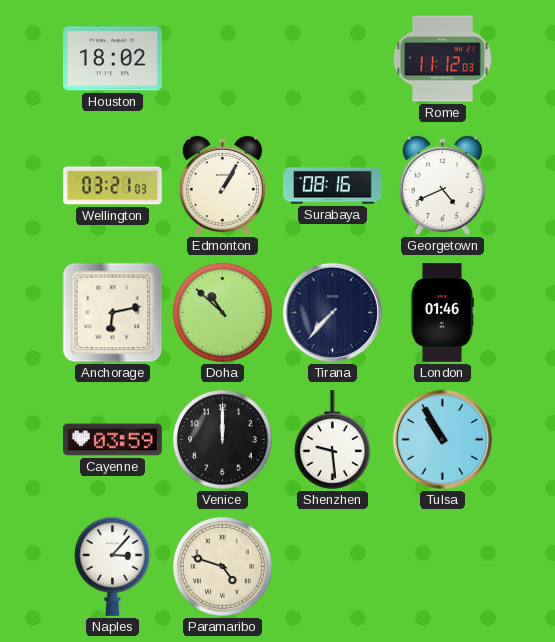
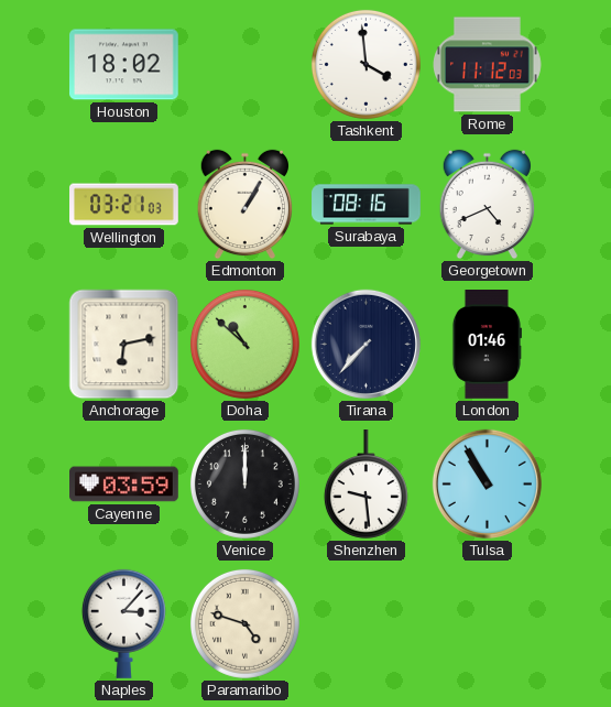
Tashkent: none -> 3:59
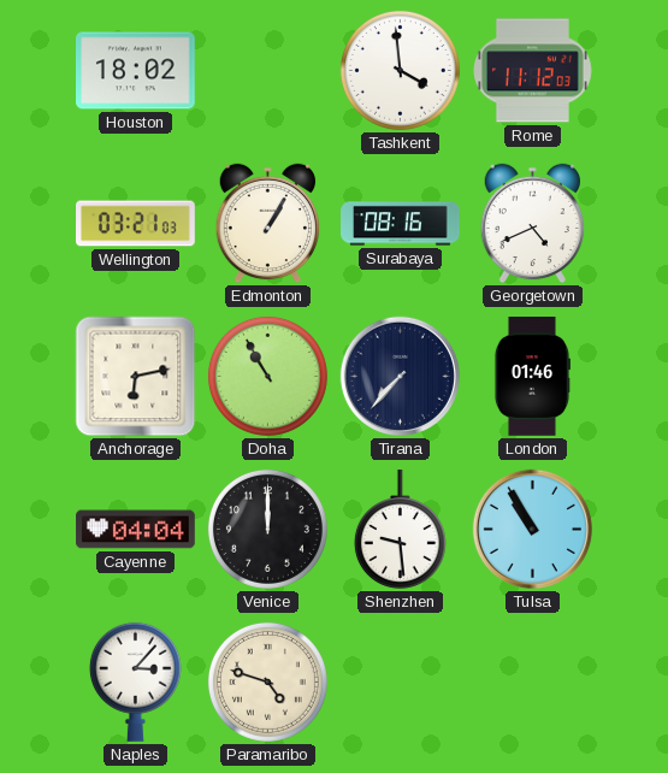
Doha: 10:52 -> 10:55
Cayenne: 03:59 -> 04:04
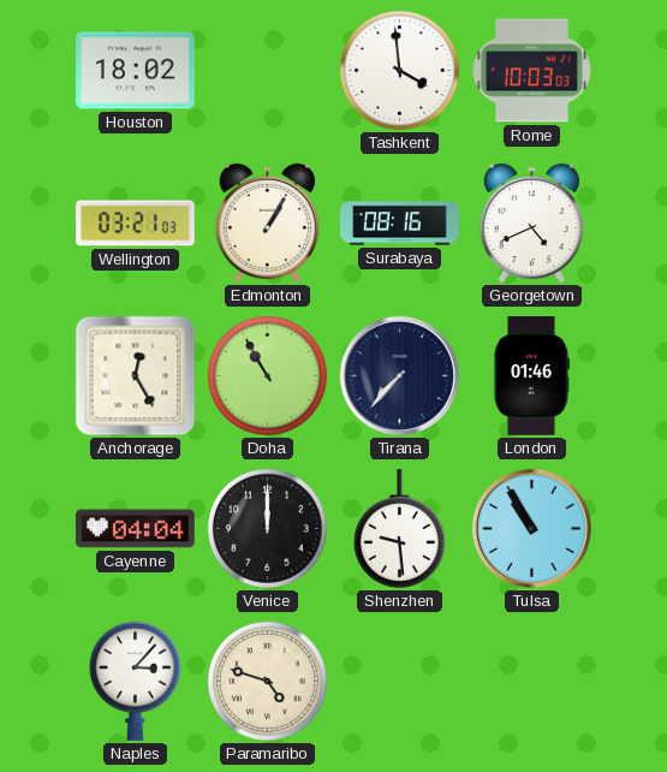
Rome: 11:12 -> 10:03
Anchorage: 6:13 -> 12:25
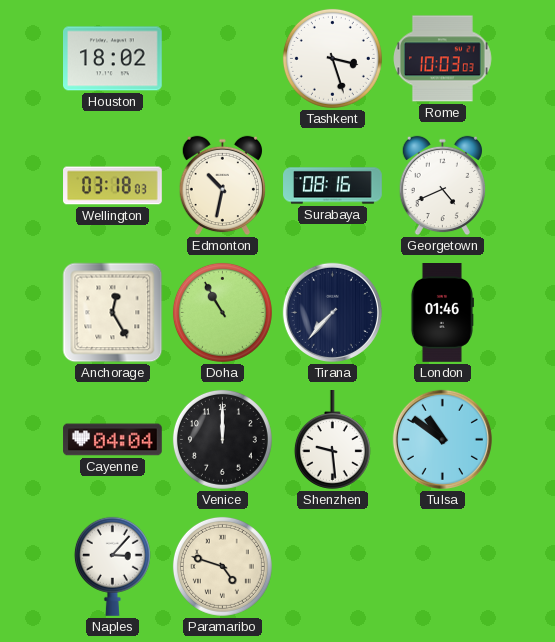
Tashkent: 3:59 -> 3:27
Wellington: 03:21 -> 03:18
Edmonton: 1:05 -> 10:32
Tulsa: 10:55 -> 10:51
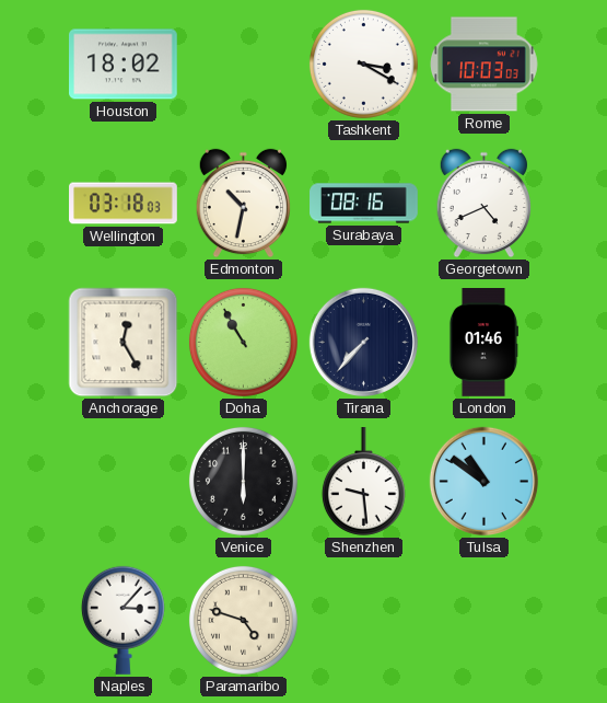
Tashkent: 3:27 -> 3:20
Cayenne: 04:04 -> none
Venice: 12:00 -> 6:00
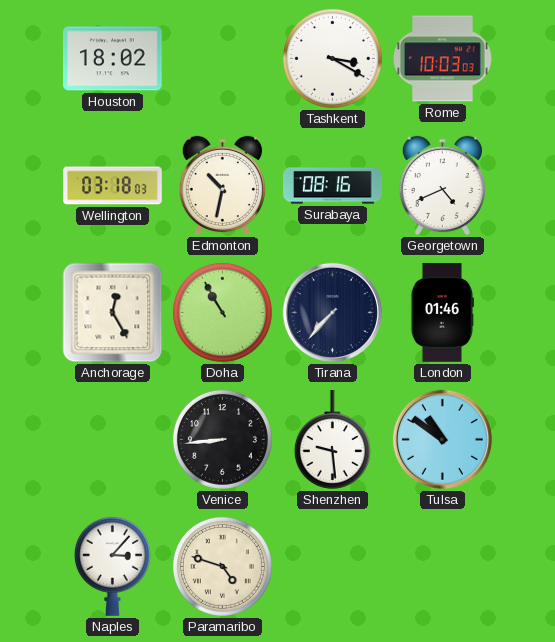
Venice: 6:00 -> 8:44
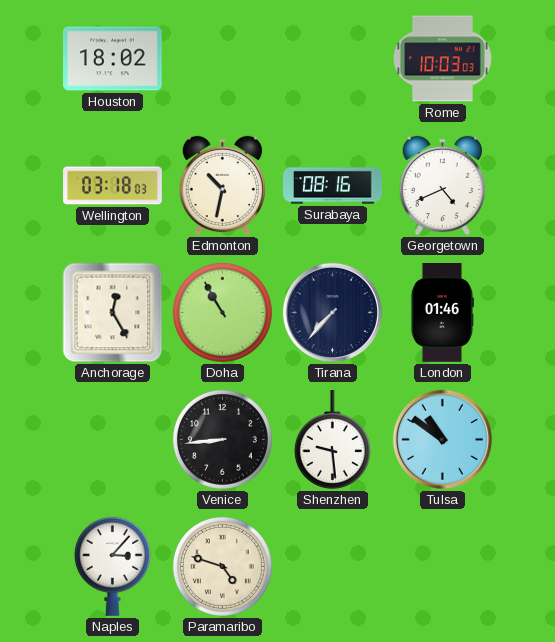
Tashkent: 3:20 -> none
